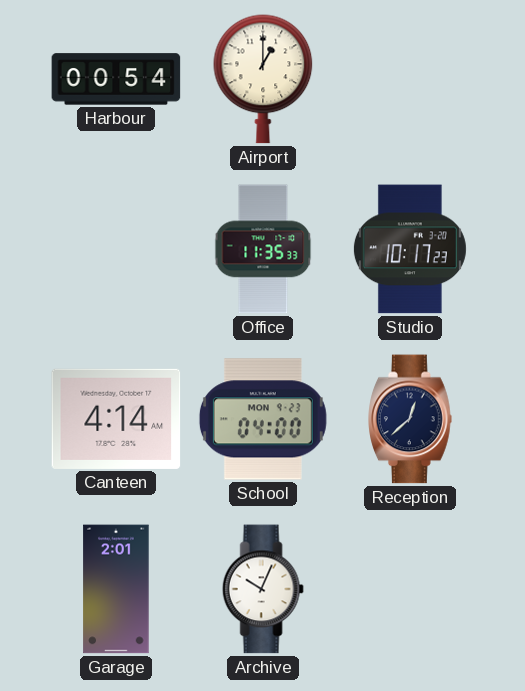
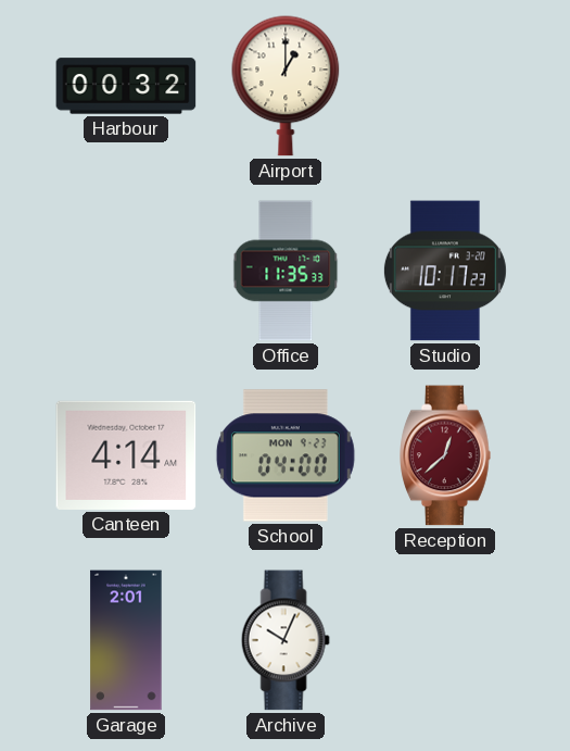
Harbour: 00:54 -> 00:32
Reception dial: navy -> burgundy
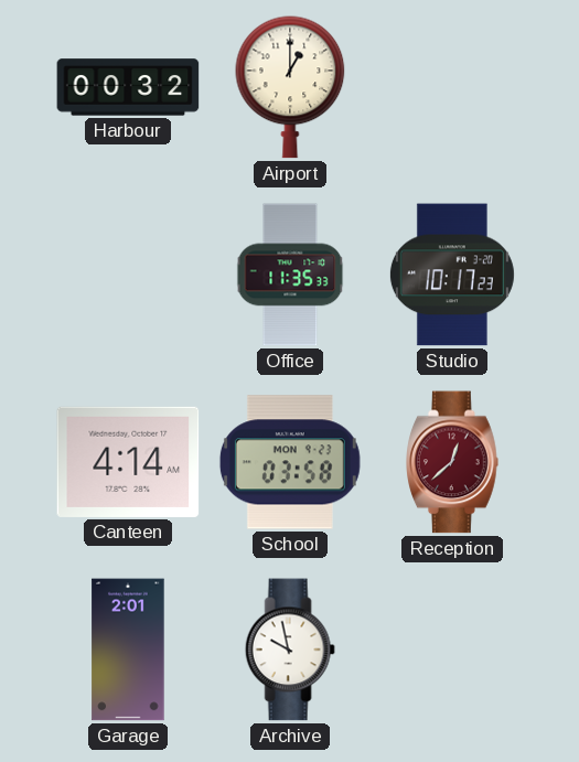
School: 04:00 -> 03:58
Archive: 10:04 -> 9:58
